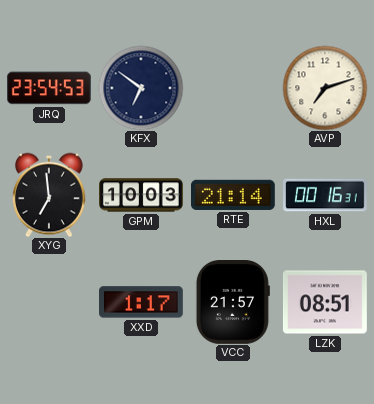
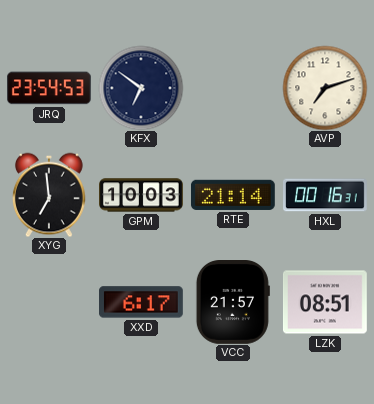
XXD: 1:17 -> 6:17
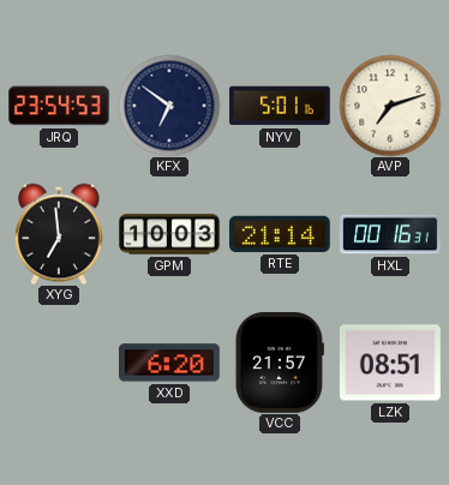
NYV: none -> 5:01
XXD: 6:17 -> 6:20
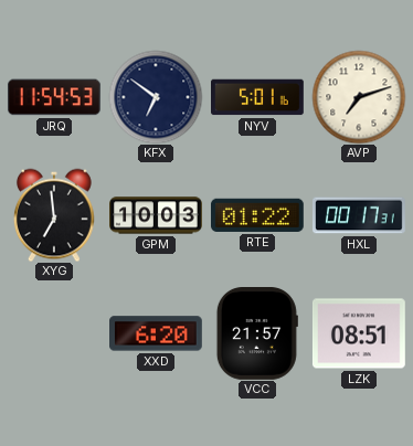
JRQ: 23:54 -> 11:54
RTE: 21:14 -> 01:22
HXL: 00:16 -> 00:17
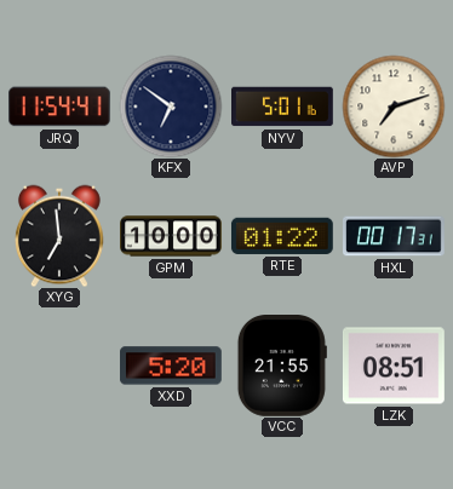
JRQ: 11:54:53 -> 11:54:41
GPM: 10:03 -> 10:00
XXD: 6:20 -> 5:20
VCC: 21:57 -> 21:55
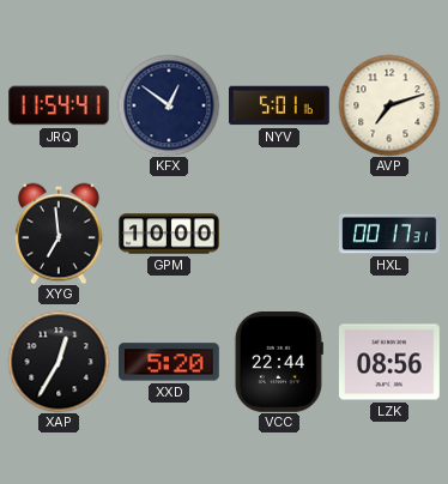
KFX: 6:51 -> 12:51
RTE: 01:22 -> none
XAP: none -> 12:35
VCC: 21:55 -> 22:44
LZK: 08:51 -> 08:56
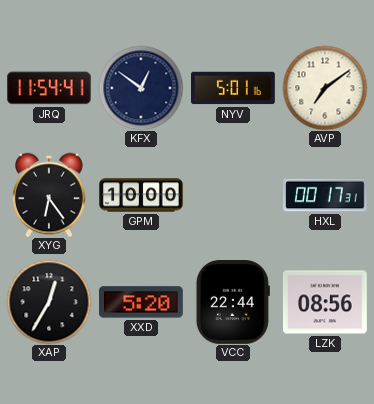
AVP: 7:12 -> 7:09
XYG: 6:59 -> 6:24
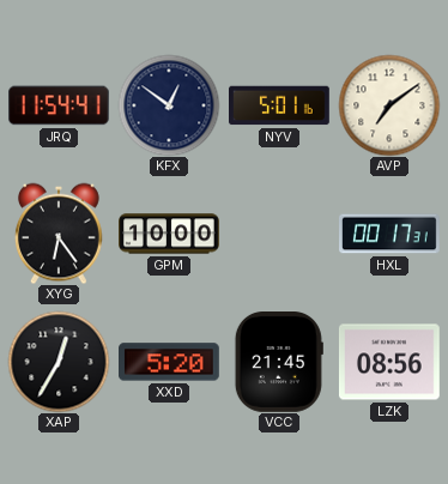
VCC: 22:44 -> 21:45
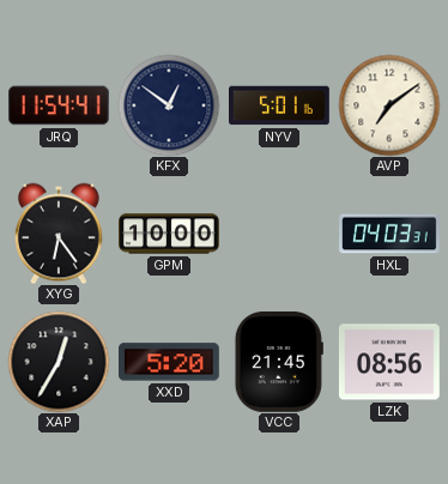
HXL: 00:17 -> 04:03
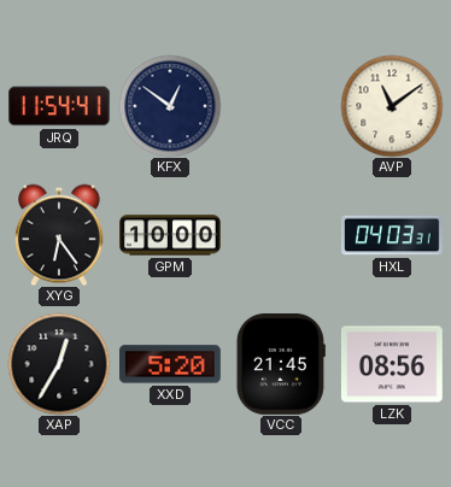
NYV: 5:01 -> none
AVP: 7:09 -> 11:09
